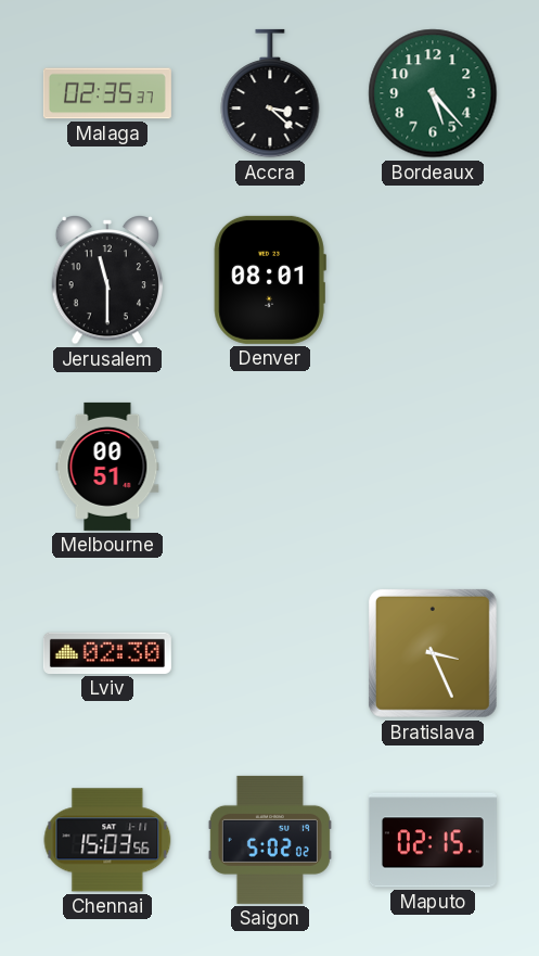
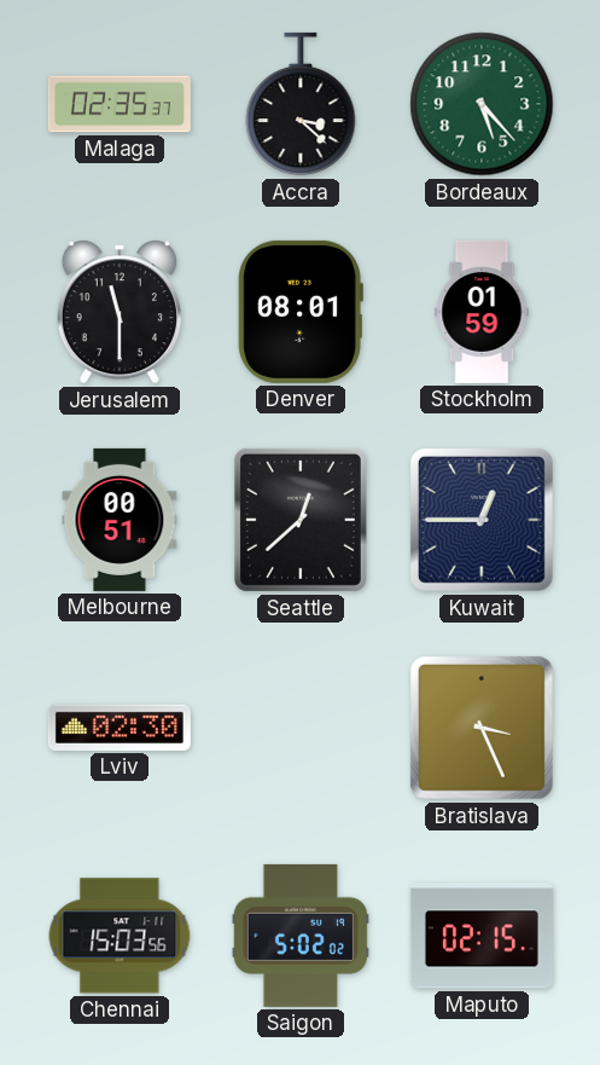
Stockholm: none -> 01:59
Seattle: none -> 12:38
Kuwait: none -> 12:45
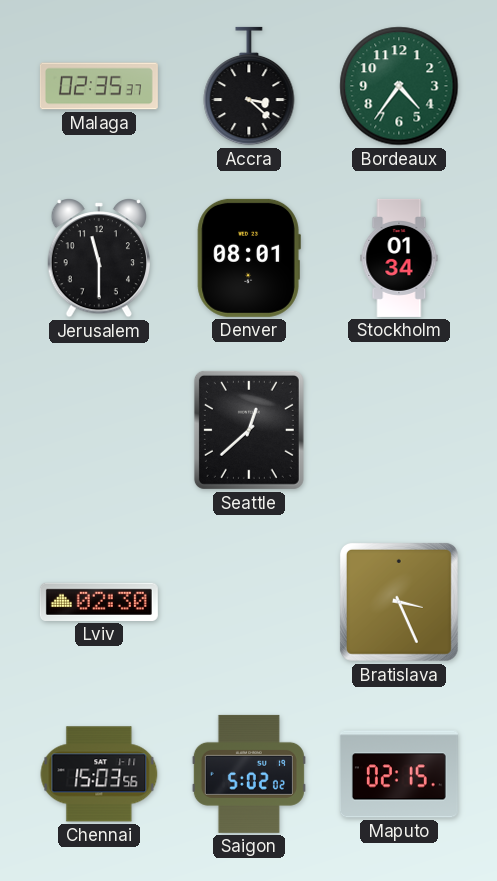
Bordeaux: 5:23 -> 4:36
Stockholm: 01:59 -> 01:34
Melbourne: 00:51 -> none
Kuwait: 12:45 -> none
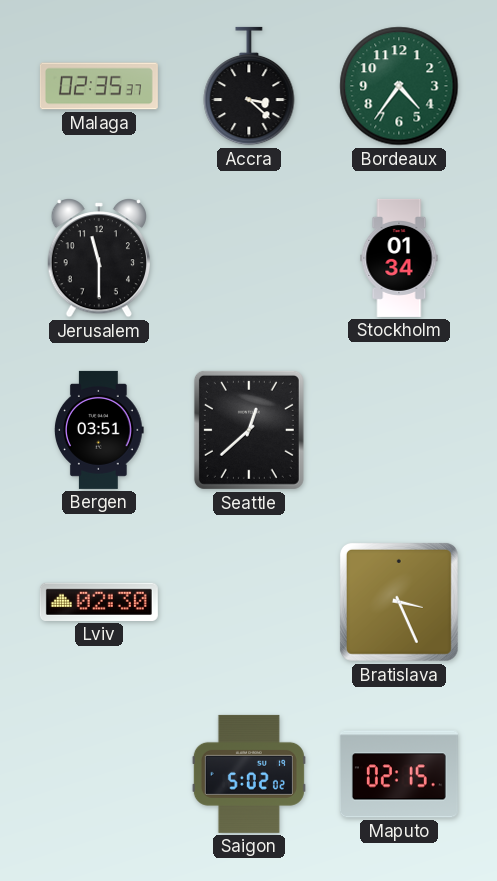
Denver: 08:01 -> none
Bergen: none -> 03:51
Chennai: 15:03 -> none
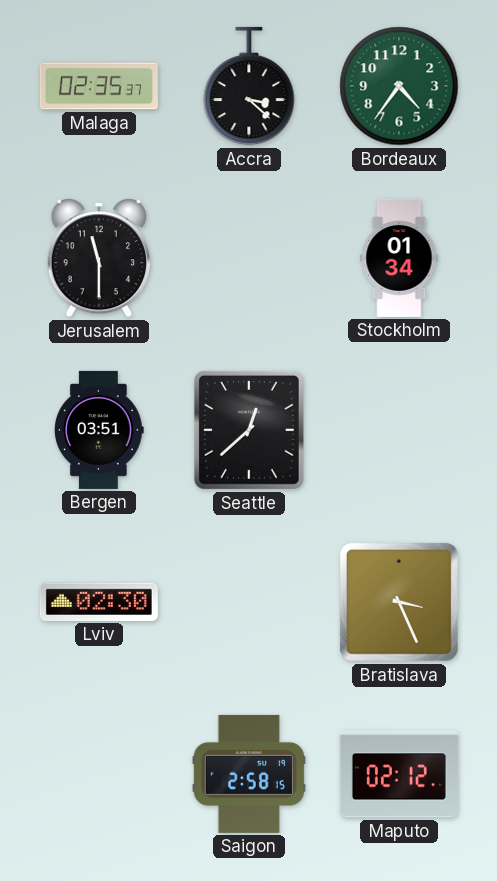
Saigon: 5:02 -> 2:58
Maputo: 02:15 -> 02:12
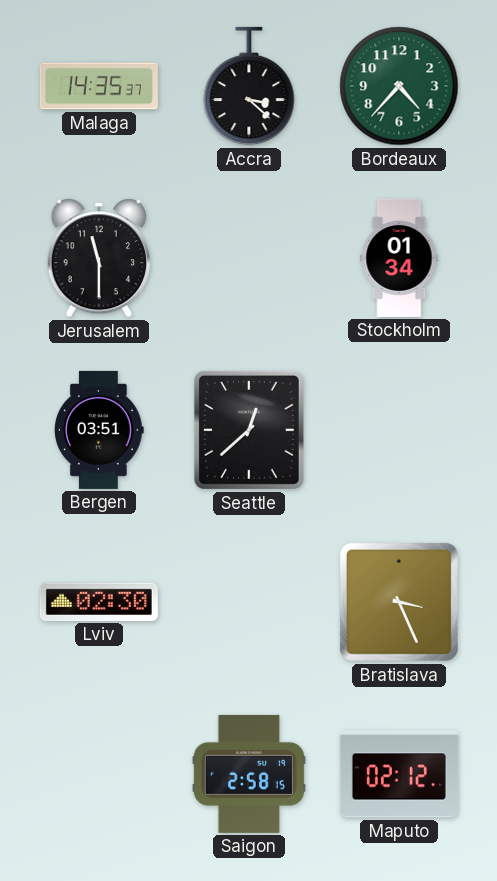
Malaga: 02:35 -> 14:35
Bordeaux: 4:36 -> 4:37
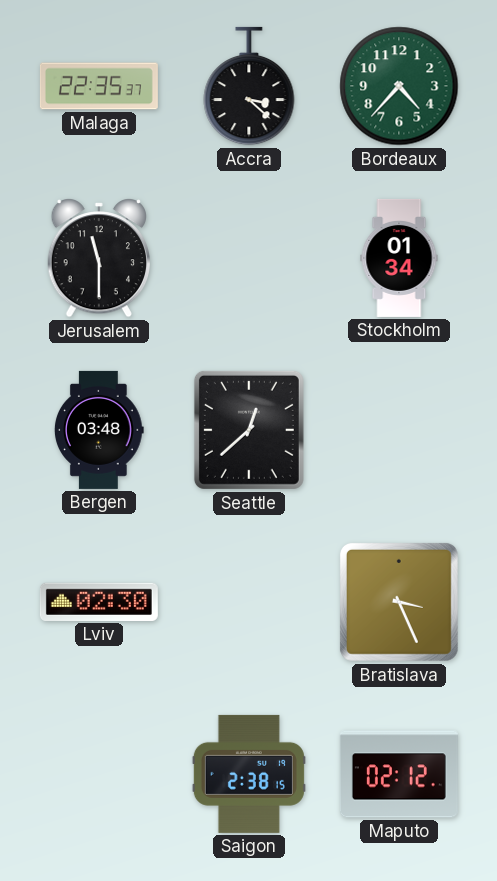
Malaga: 14:35 -> 22:35
Bergen: 03:51 -> 03:48
Saigon: 2:58 -> 2:38
